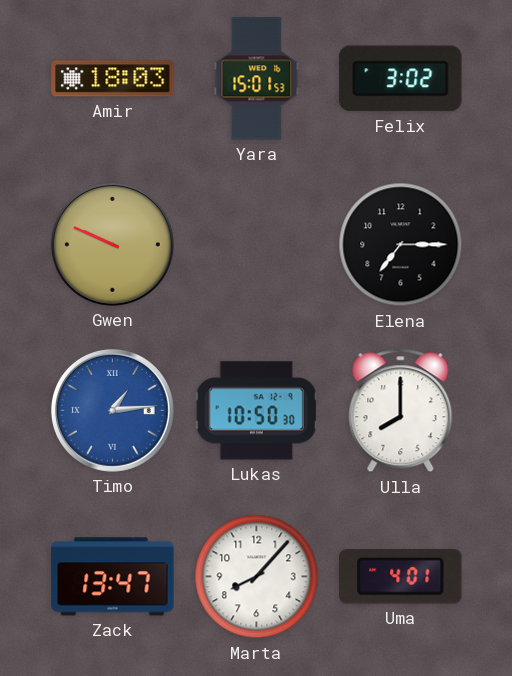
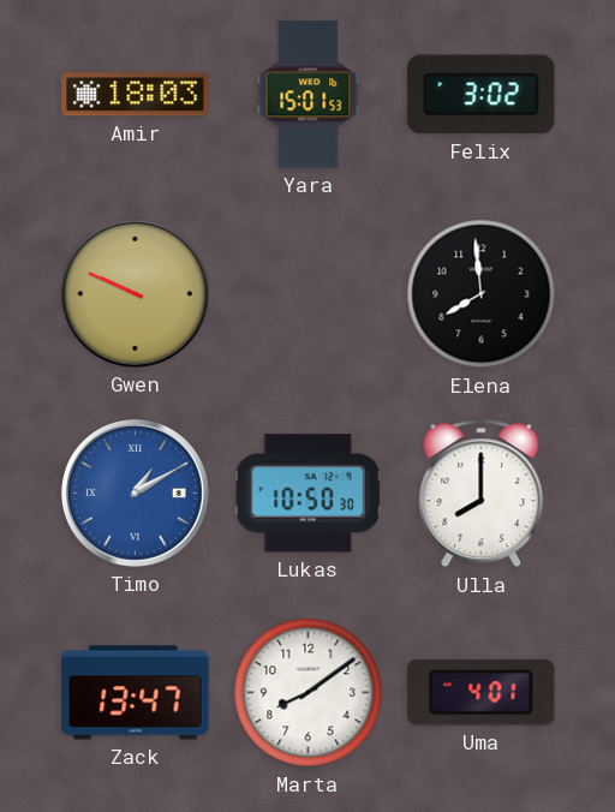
Elena: 7:15 -> 7:59
Timo: 1:14 -> 1:10
Marta: 8:07 -> 8:09
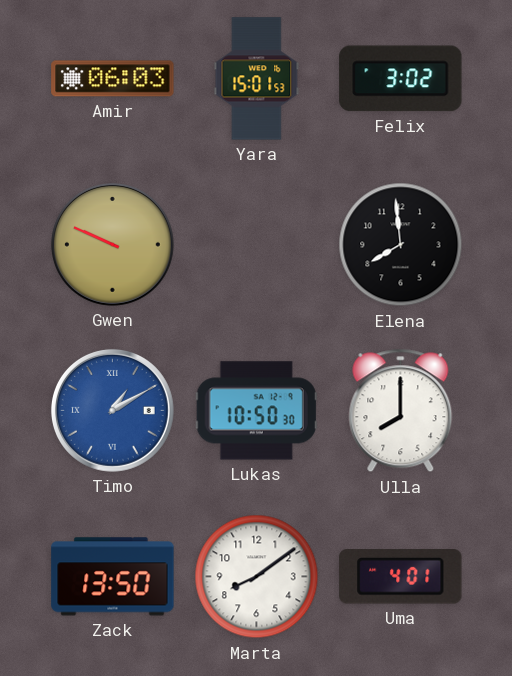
Amir: 18:03 -> 06:03
Zack: 13:47 -> 13:50
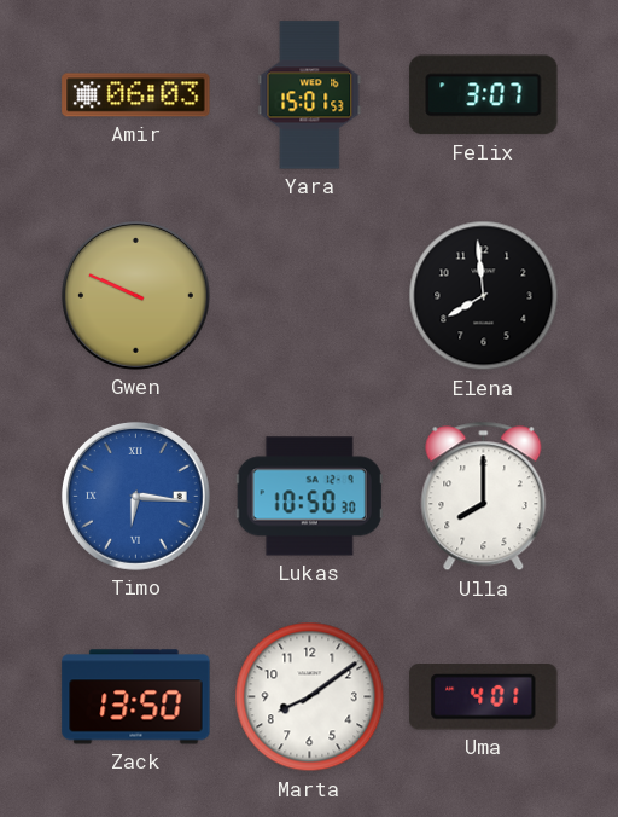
Felix: 3:02 -> 3:07
Timo: 1:10 -> 6:16
